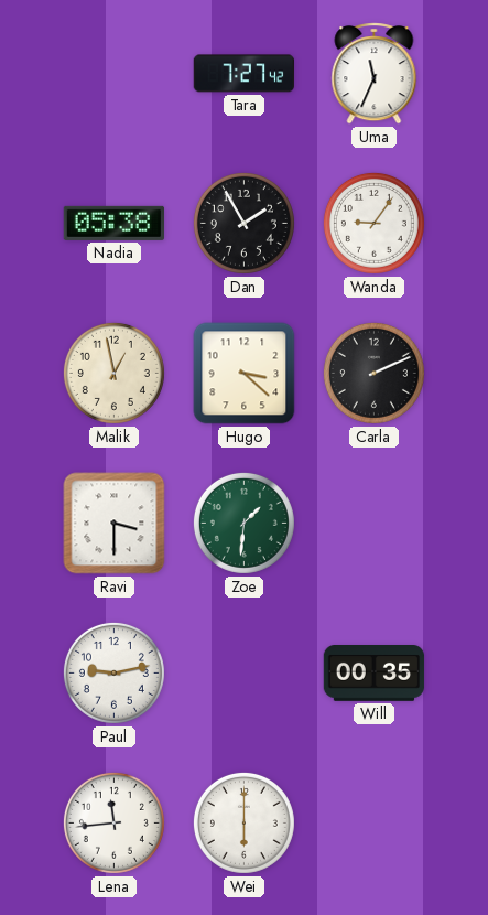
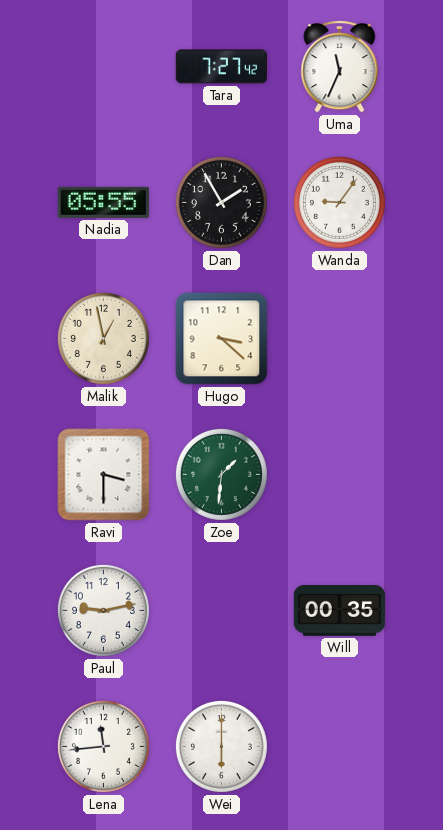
Nadia: 05:38 -> 05:55
Carla: 2:11 -> none
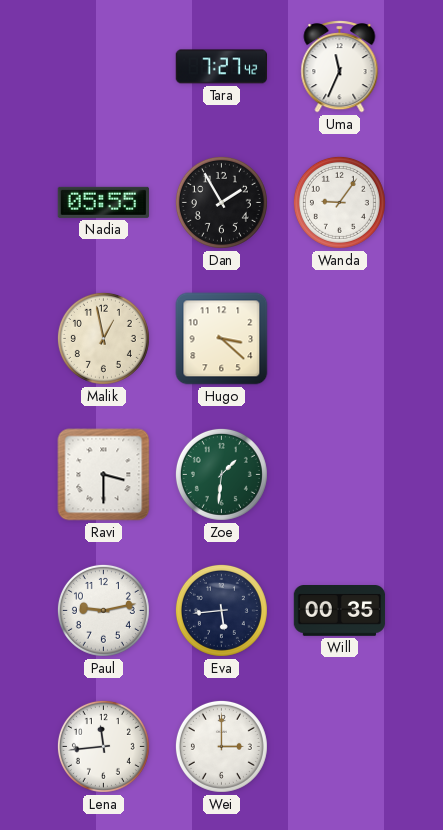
Eva: none -> 5:44
Wei: 6:00 -> 3:00
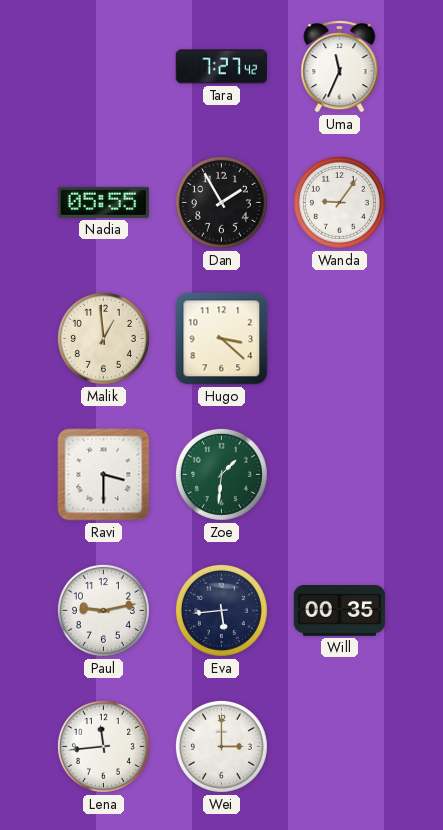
Malik: 12:58 -> 12:59
